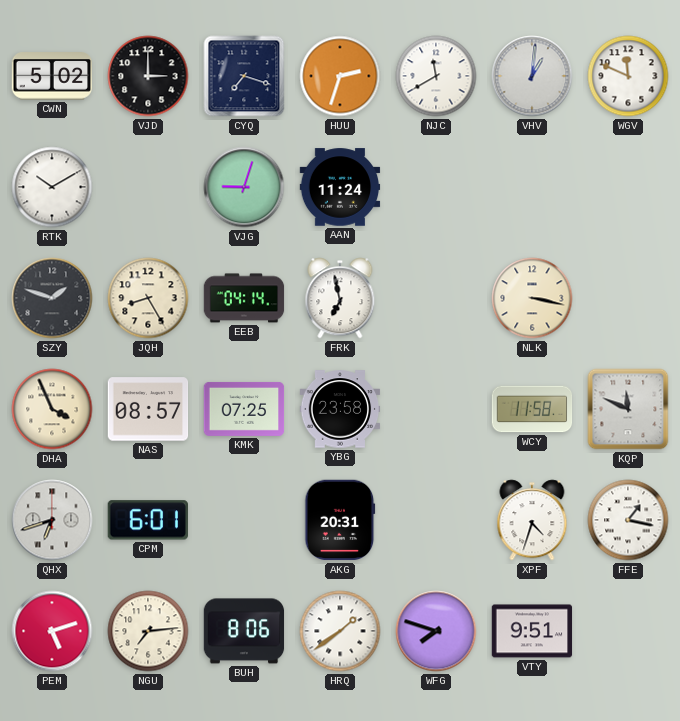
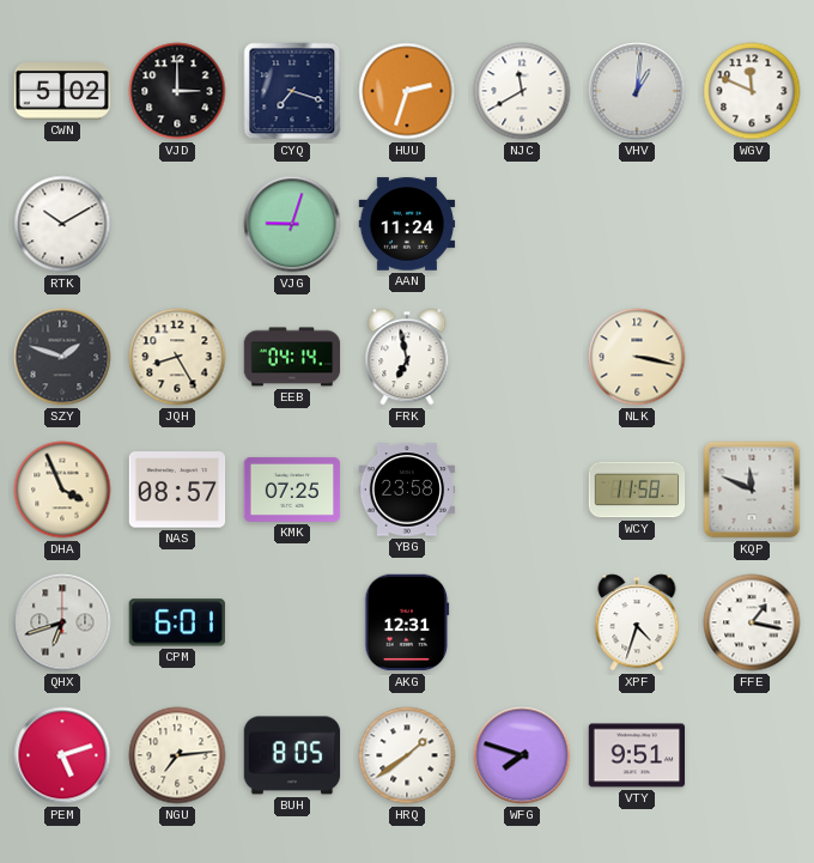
AKG: 20:31 -> 12:31
BUH: 8:06 -> 8:05
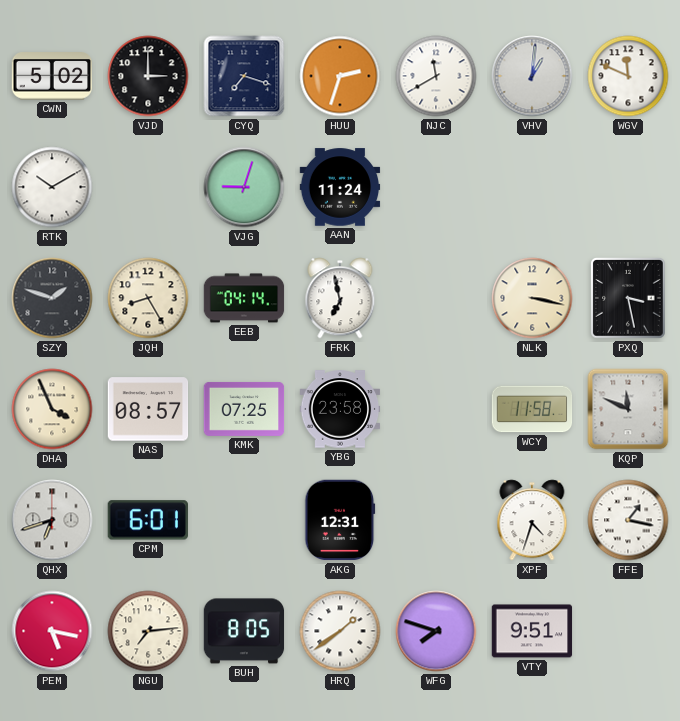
PXQ: none -> 3:28
PEM: 5:12 -> 5:17
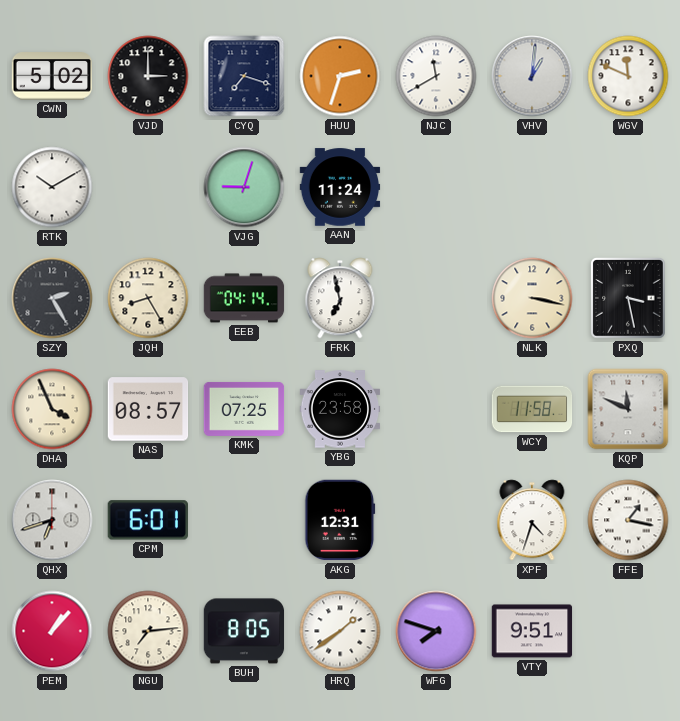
SZY: 1:48 -> 2:25
PEM: 5:17 -> 1:07
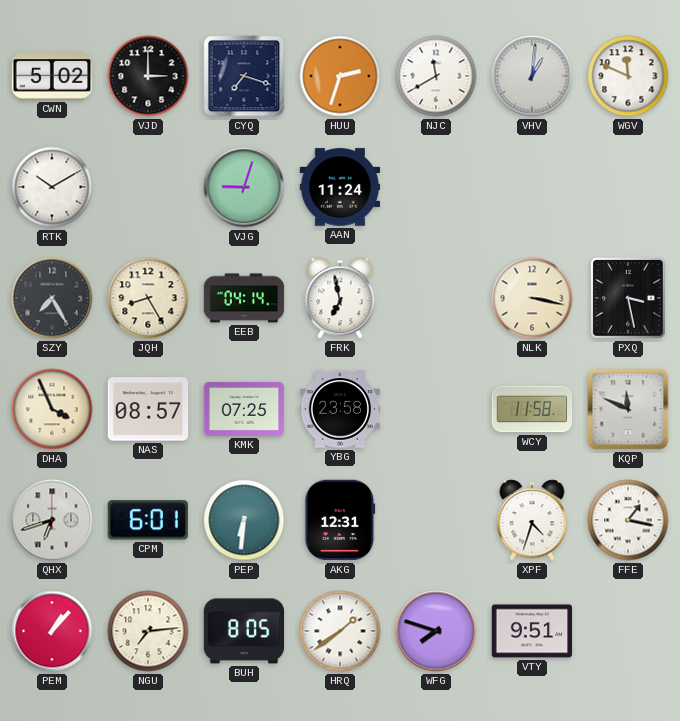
SZY: 2:25 -> 7:25
PEP: none -> 6:31
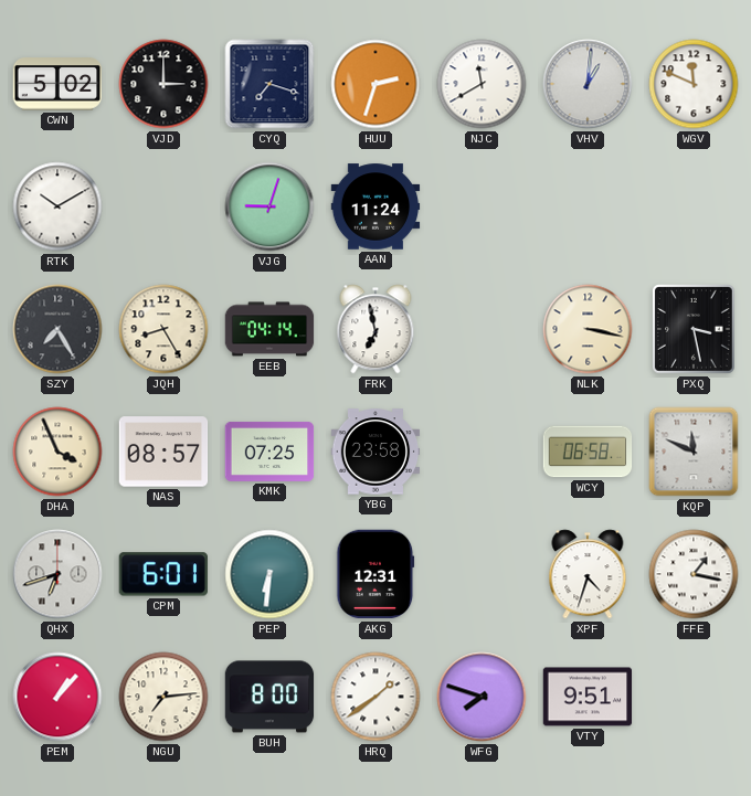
WCY: 11:58 -> 06:58
BUH: 8:05 -> 8:00
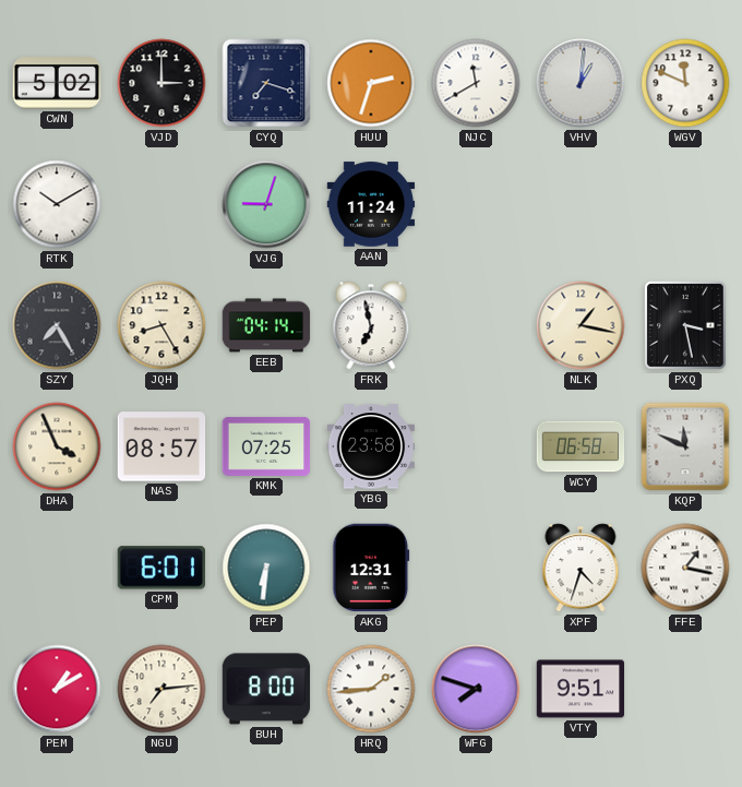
NLK: 3:17 -> 1:17
QHX: 6:42 -> none
PEM: 1:07 -> 1:10
HRQ: 1:39 -> 1:44
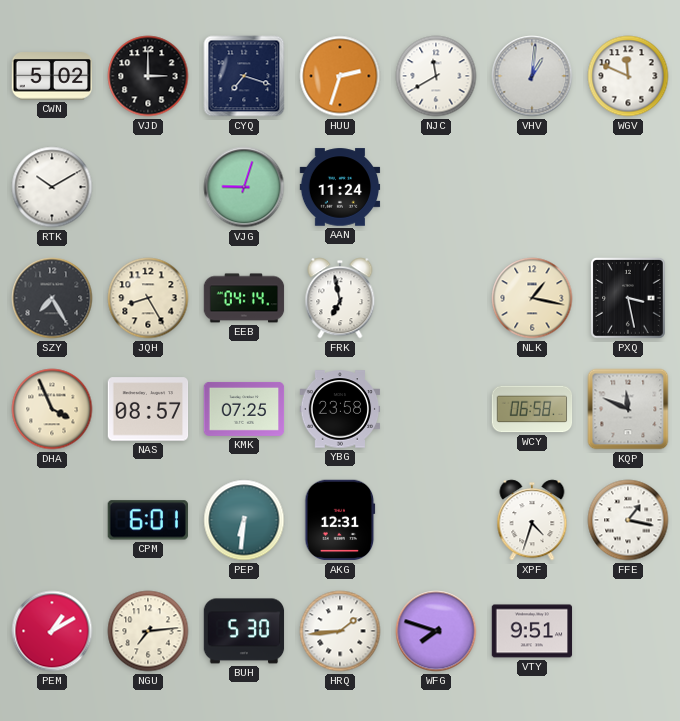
BUH: 8:00 -> 5:30
